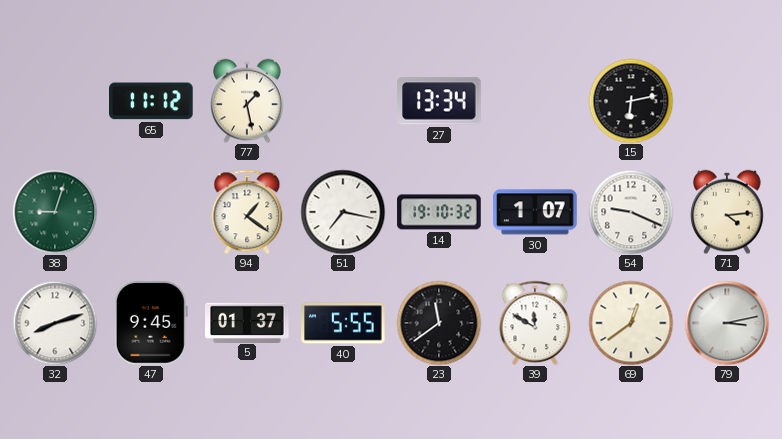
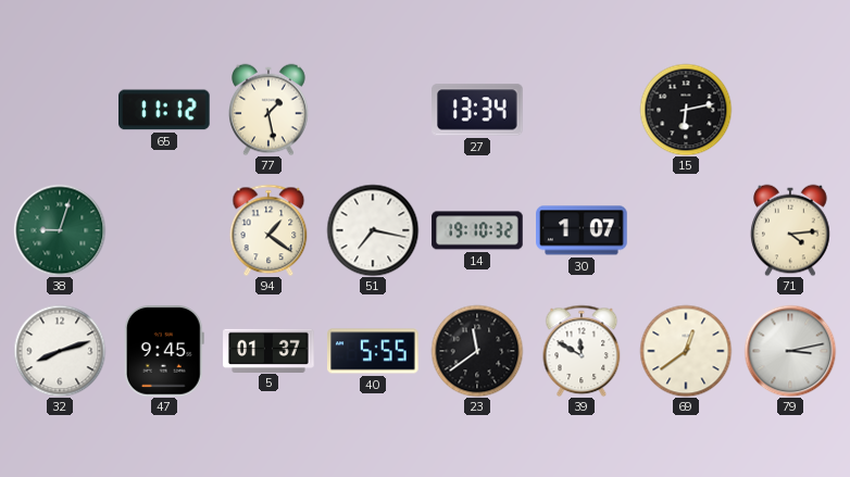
54: 9:19 -> none
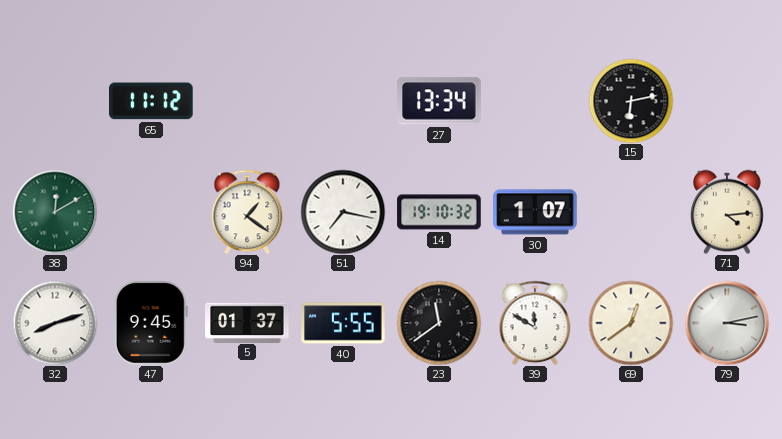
77: 1:28 -> none
38: 9:03 -> 12:10
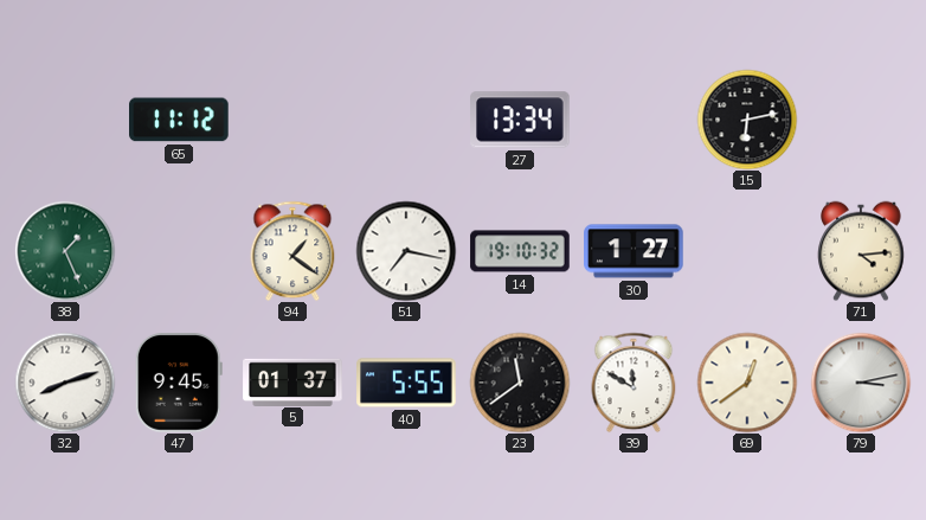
38: 12:10 -> 1:26
30: 1:07 -> 1:27
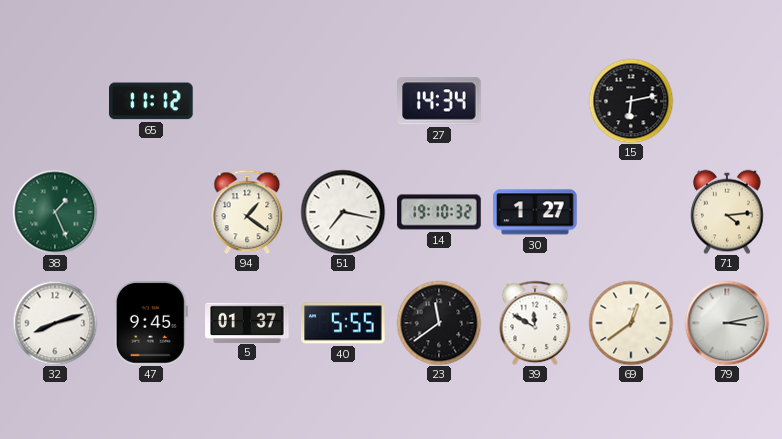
27: 13:34 -> 14:34
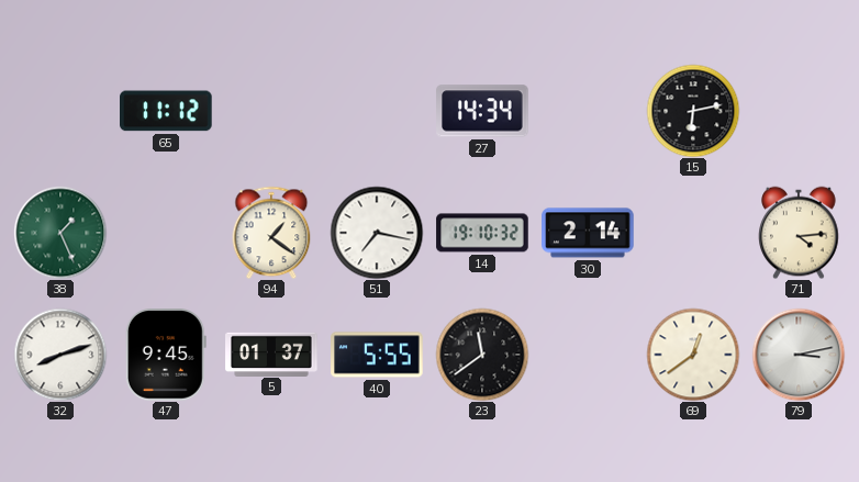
30: 1:27 -> 2:14
39: 11:50 -> none
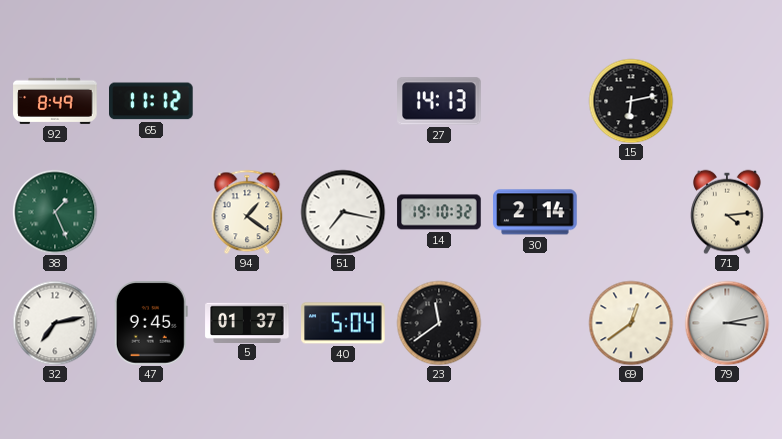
92: none -> 8:49
27: 14:34 -> 14:13
32: 8:12 -> 7:13
40: 5:55 -> 5:04
